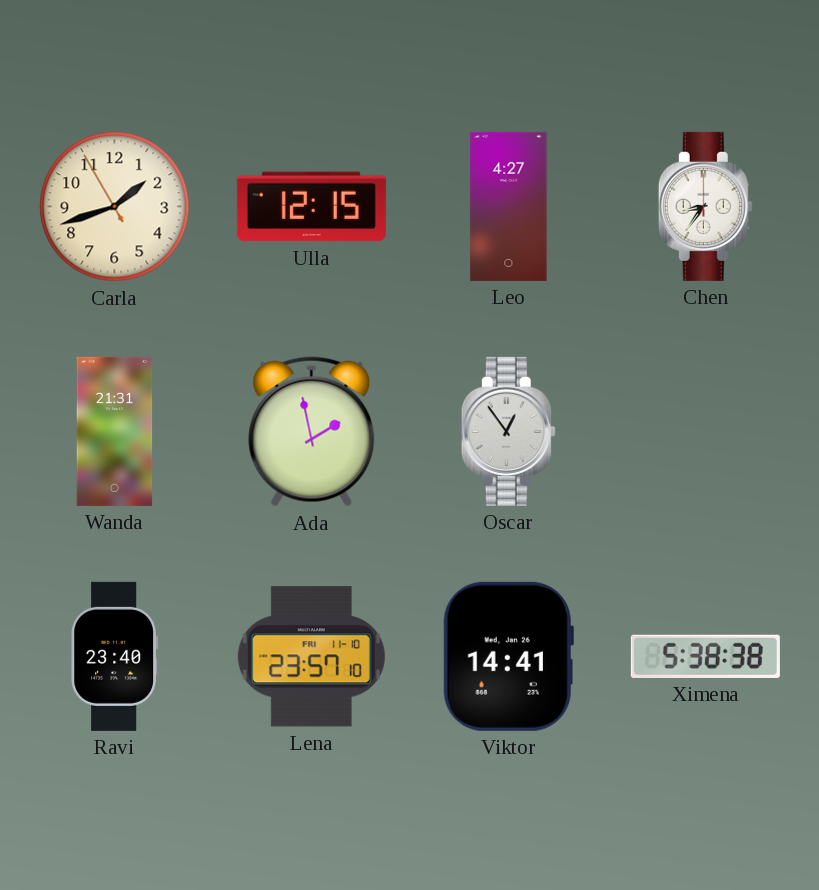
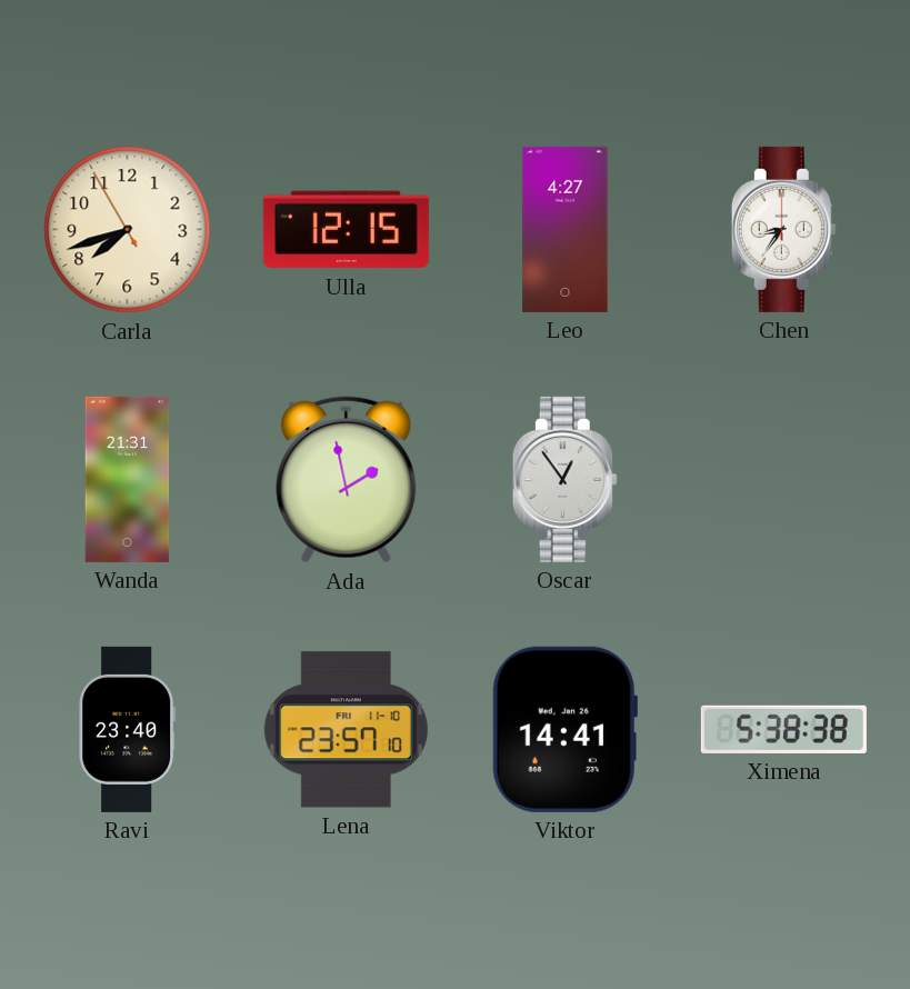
Carla: 1:41 -> 7:41
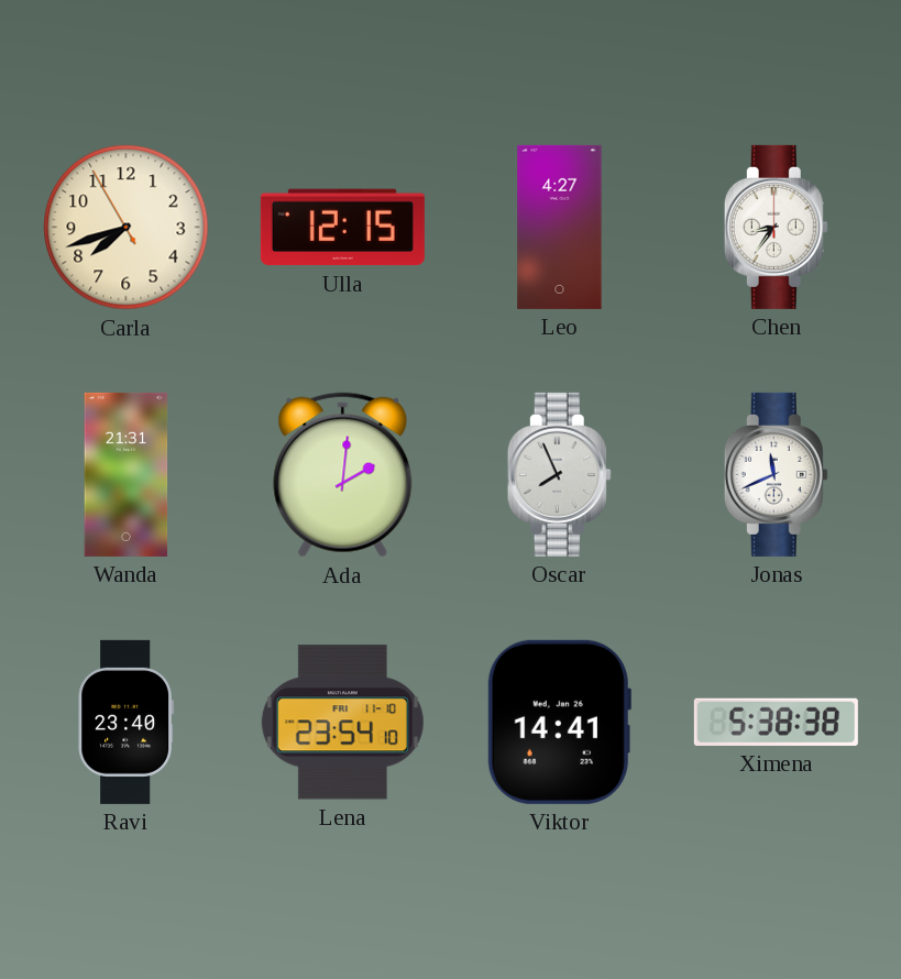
Ada: 1:58 -> 2:01
Oscar: 12:54 -> 7:56
Jonas: none -> 11:41
Lena: 23:57 -> 23:54
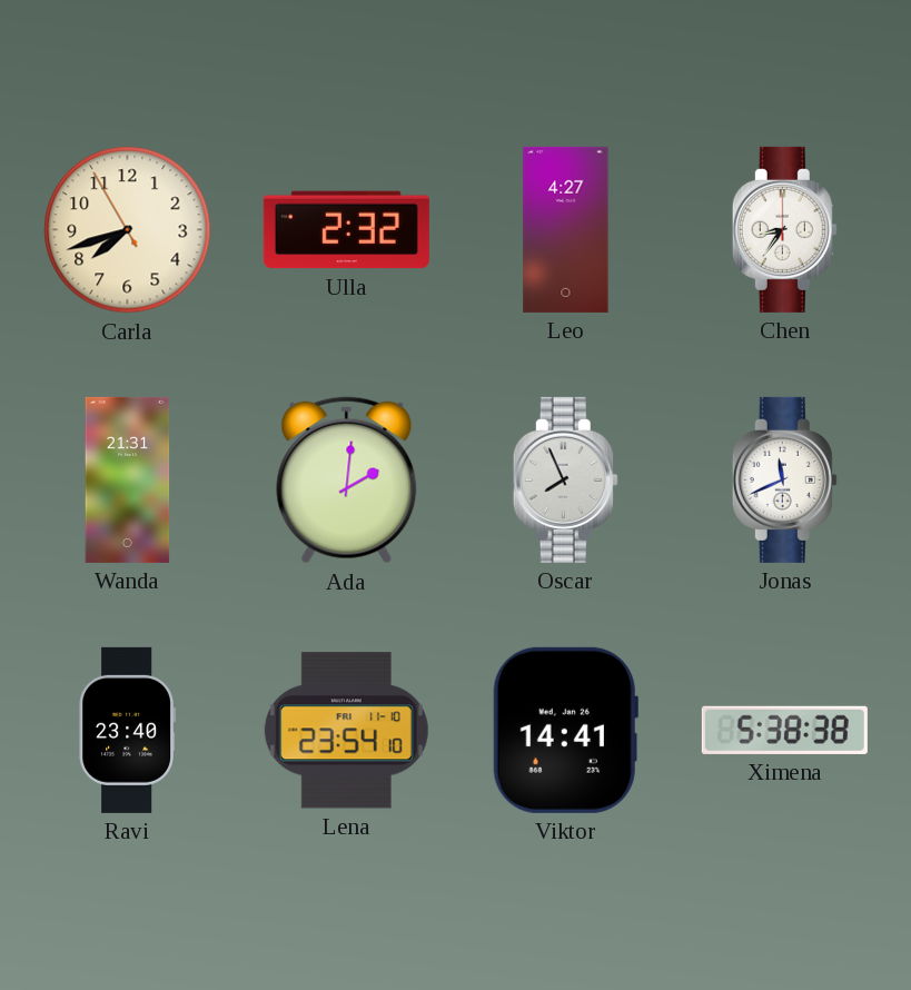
Ulla: 12:15 -> 2:32
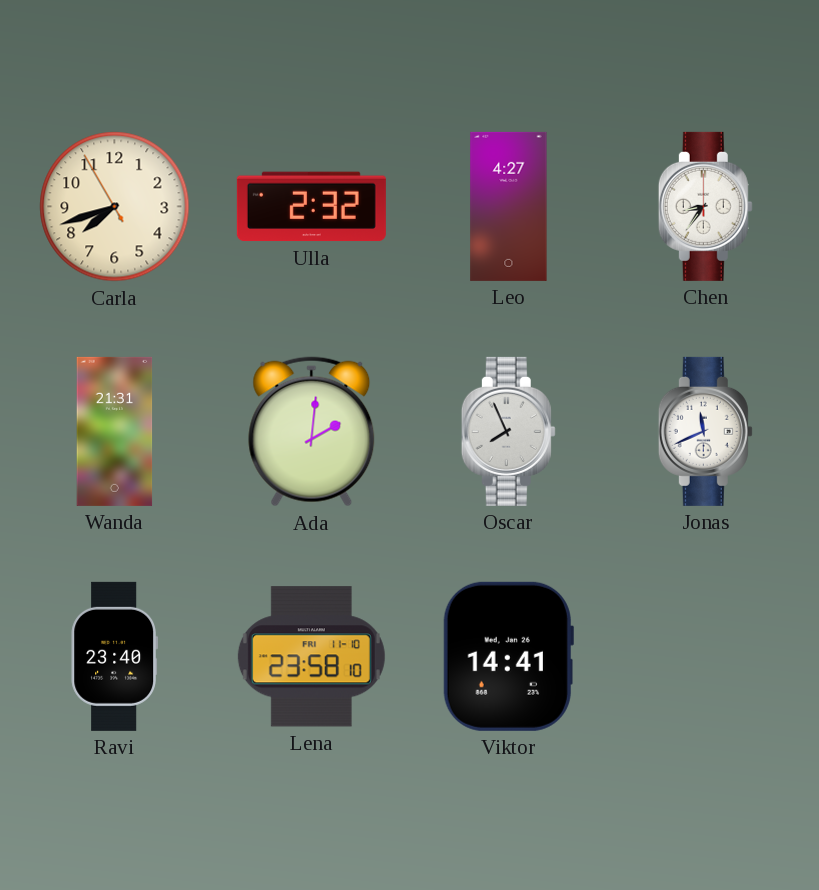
Lena: 23:54 -> 23:58
Ximena: 5:38 -> none
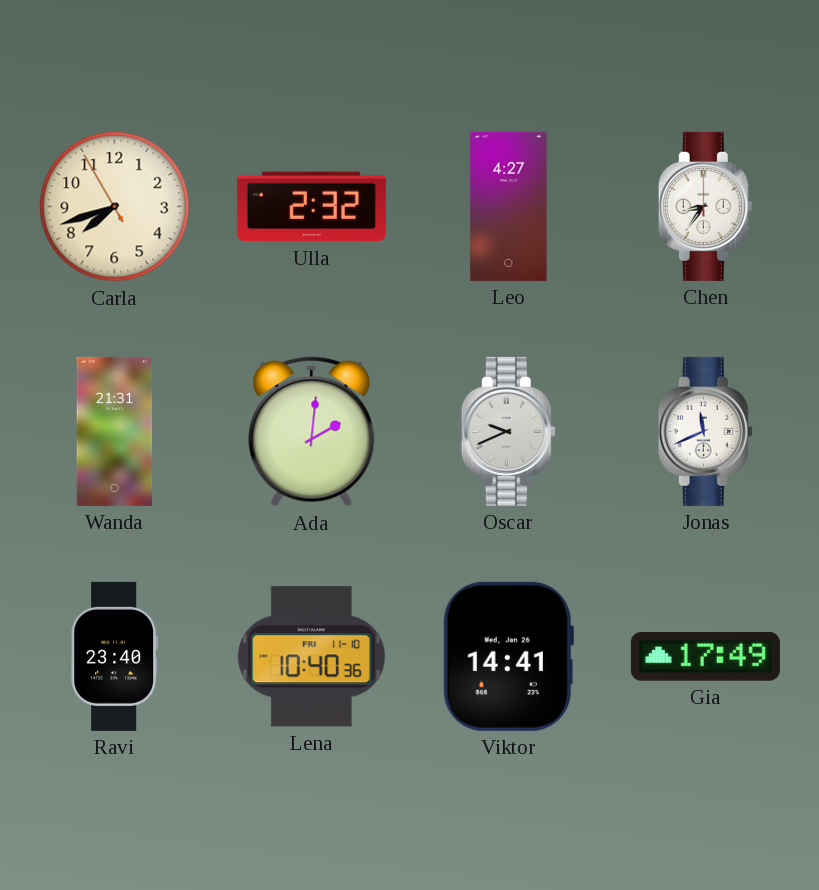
Oscar: 7:56 -> 9:41
Lena: 23:58 -> 10:40
Gia: none -> 17:49
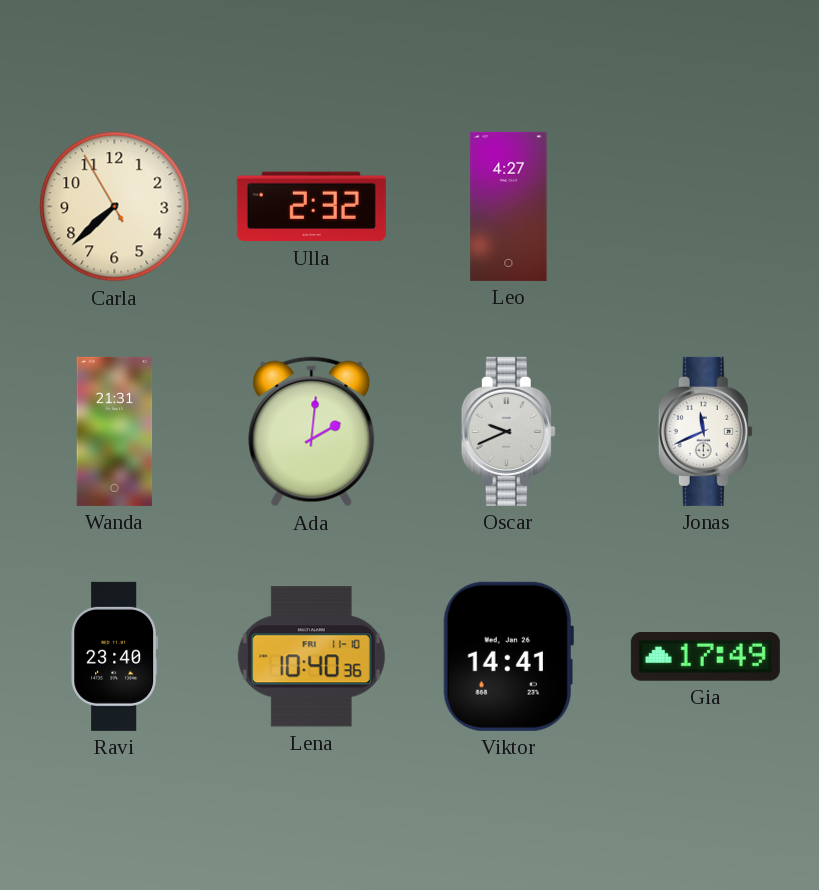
Carla: 7:41 -> 7:37
Chen: 8:36 -> none
